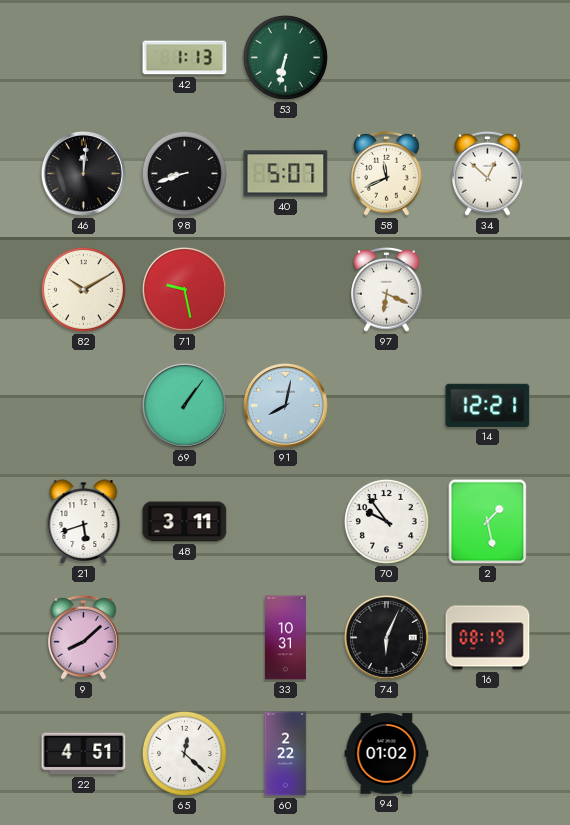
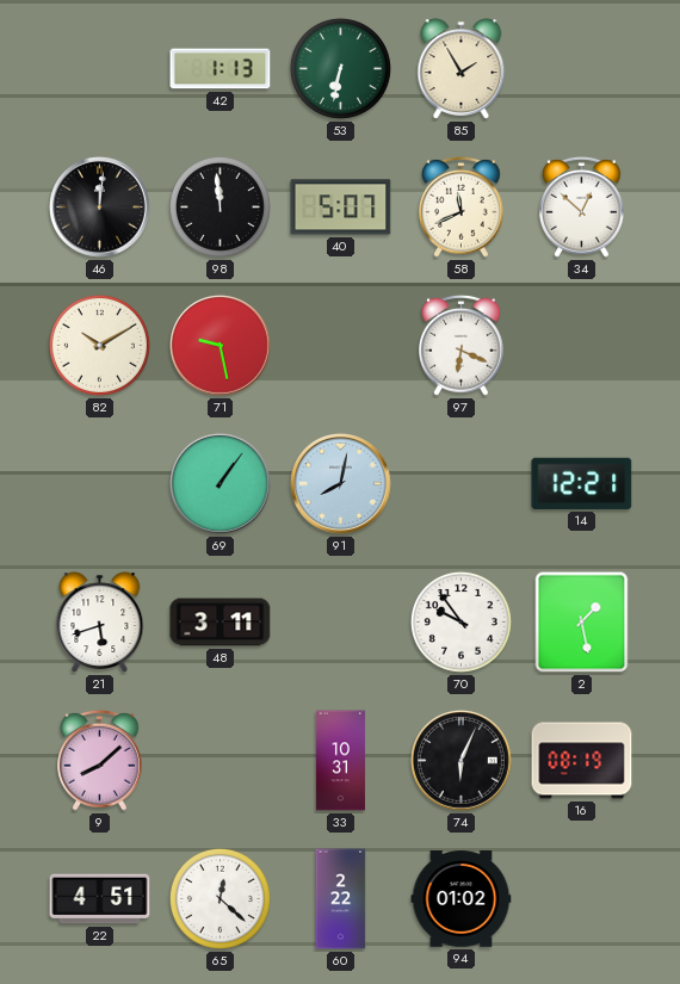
85: none -> 1:55
98: 8:42 -> 11:59
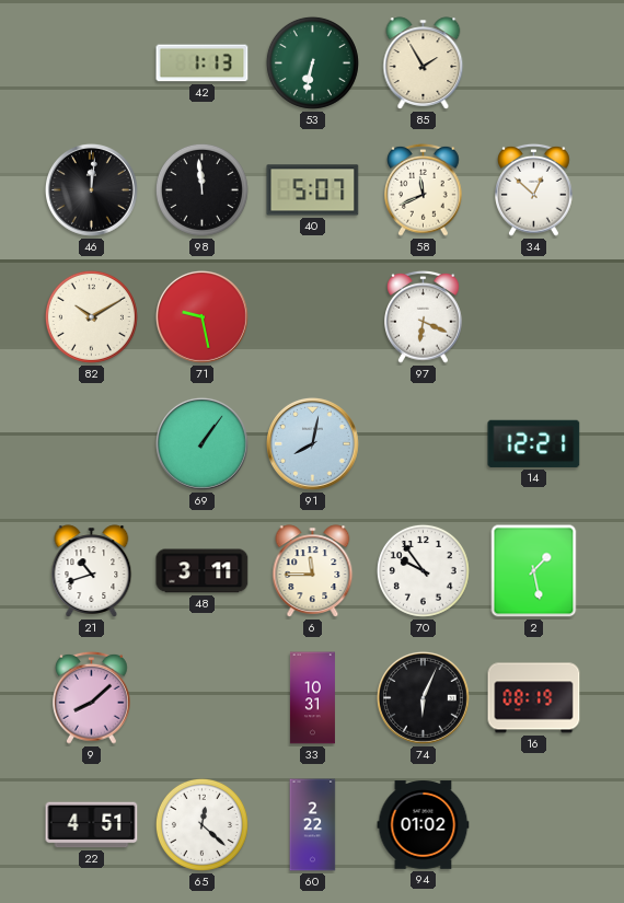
21: 5:42 -> 10:42
6: none -> 11:45
